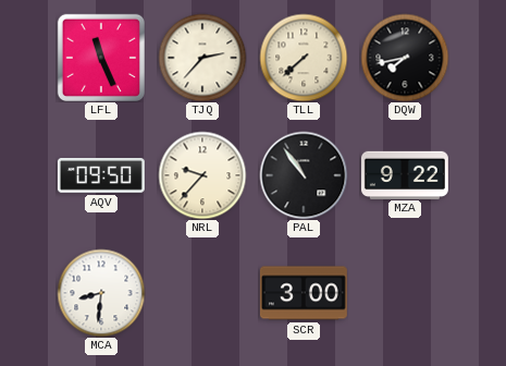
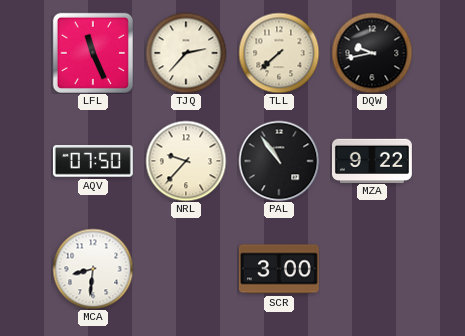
DQW: 7:43 -> 9:43
AQV: 09:50 -> 07:50
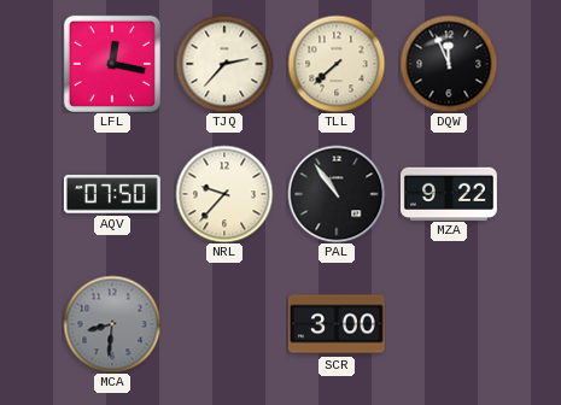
LFL: 11:26 -> 12:17
DQW: 9:43 -> 11:56
MCA dial: white -> grey
